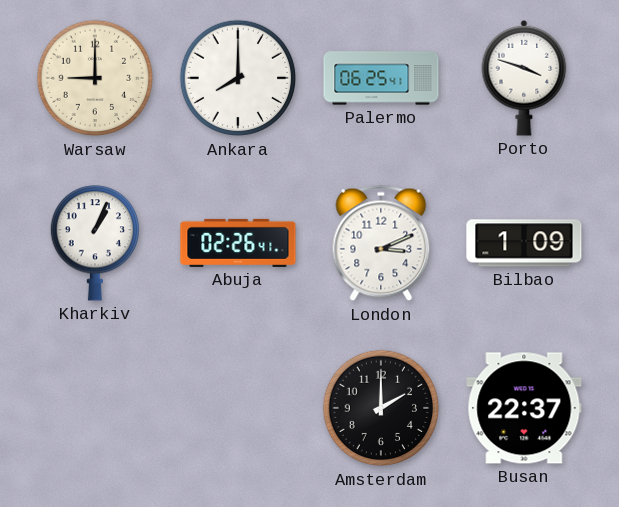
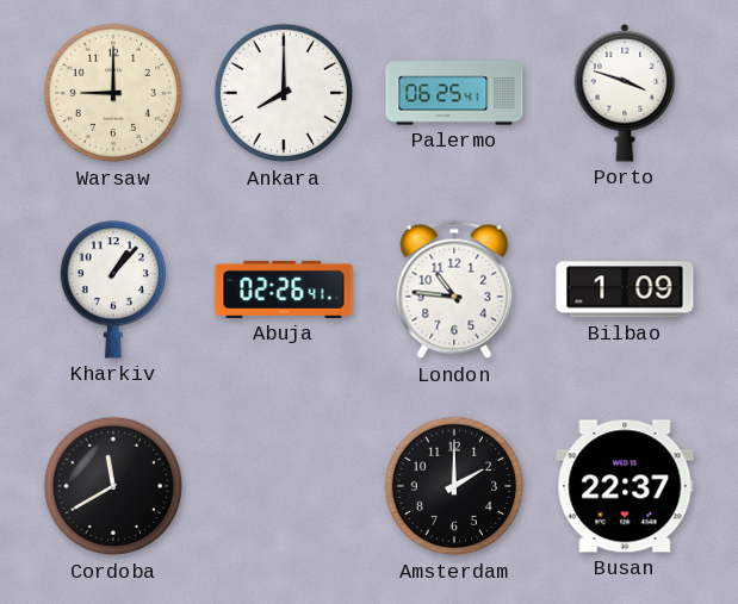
Kharkiv: 1:04 -> 1:07
London: 3:11 -> 10:46
Cordoba: none -> 11:40
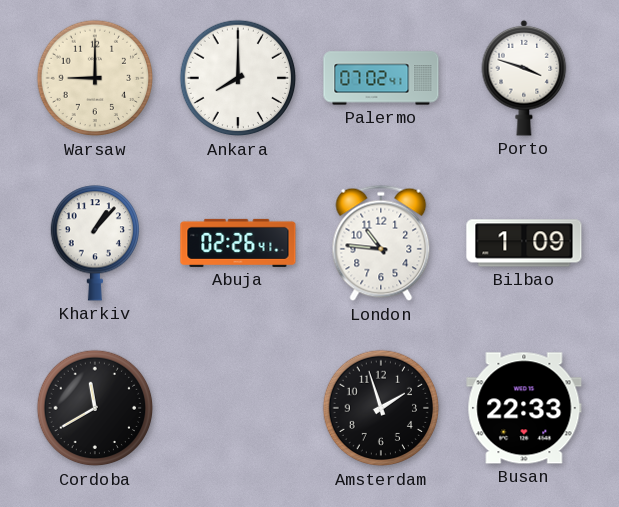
Palermo: 06:25 -> 07:02
Amsterdam: 2:00 -> 1:57
Busan: 22:37 -> 22:33
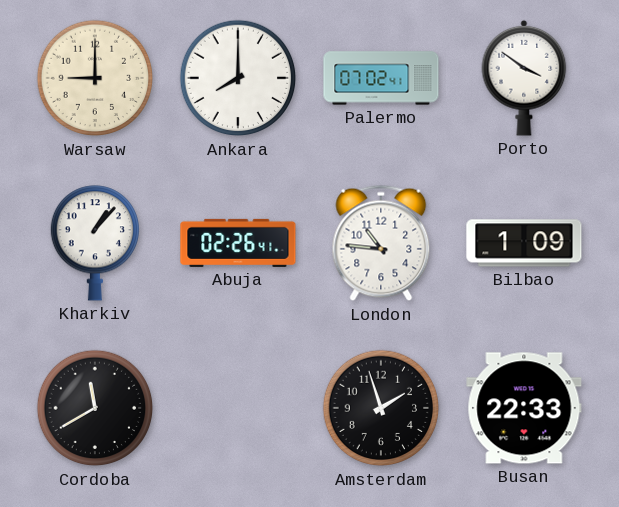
Porto: 3:48 -> 3:51
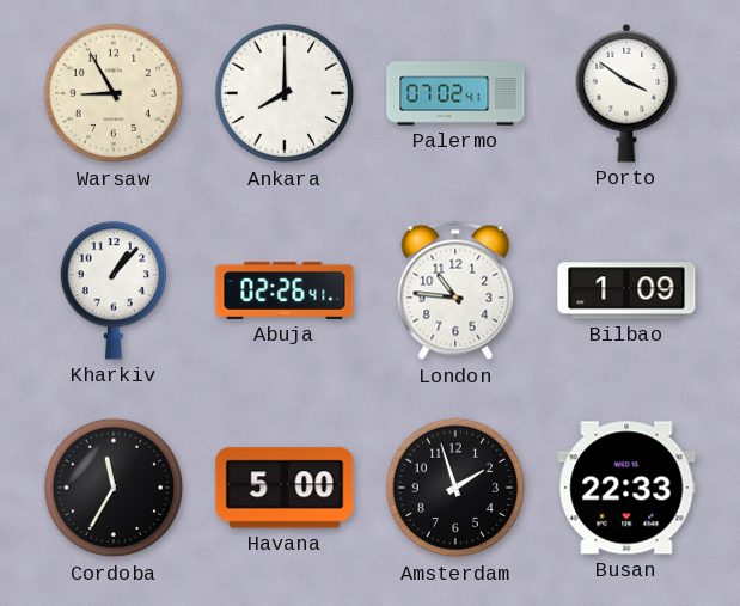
Warsaw: 9:00 -> 8:55
Cordoba: 11:40 -> 11:35
Havana: none -> 5:00
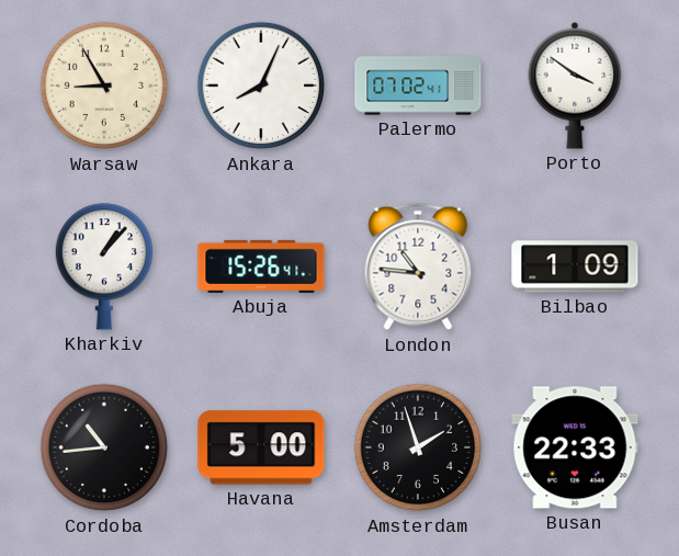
Ankara: 8:00 -> 8:04
Abuja: 02:26 -> 15:26
Cordoba: 11:35 -> 10:44
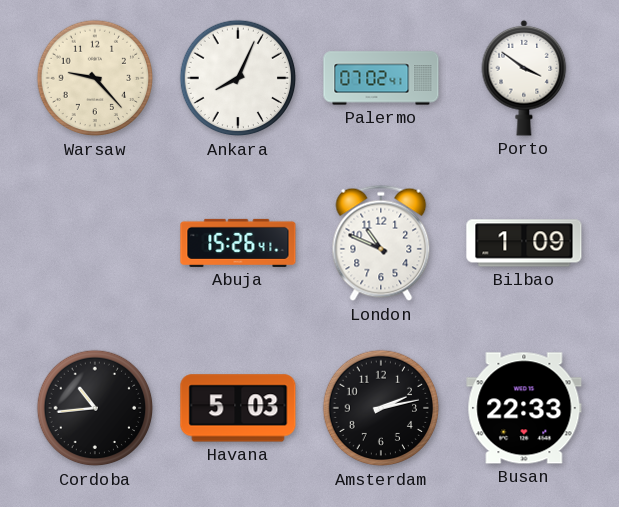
Warsaw: 8:55 -> 9:23
Kharkiv: 1:07 -> none
London: 10:46 -> 10:49
Havana: 5:00 -> 5:03
Amsterdam: 1:57 -> 2:13
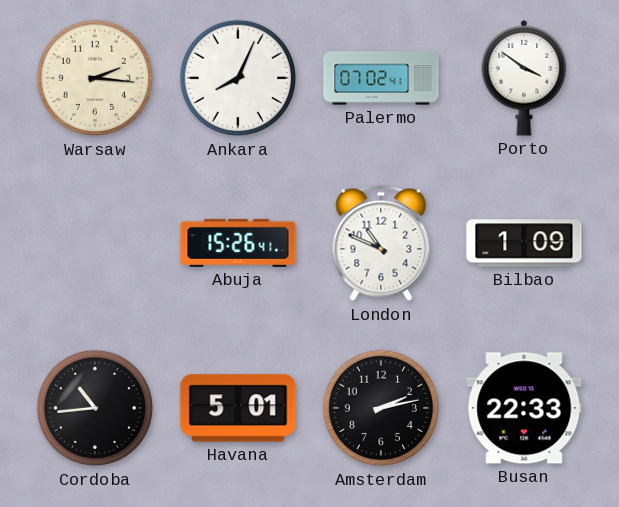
Warsaw: 9:23 -> 2:16
Havana: 5:03 -> 5:01
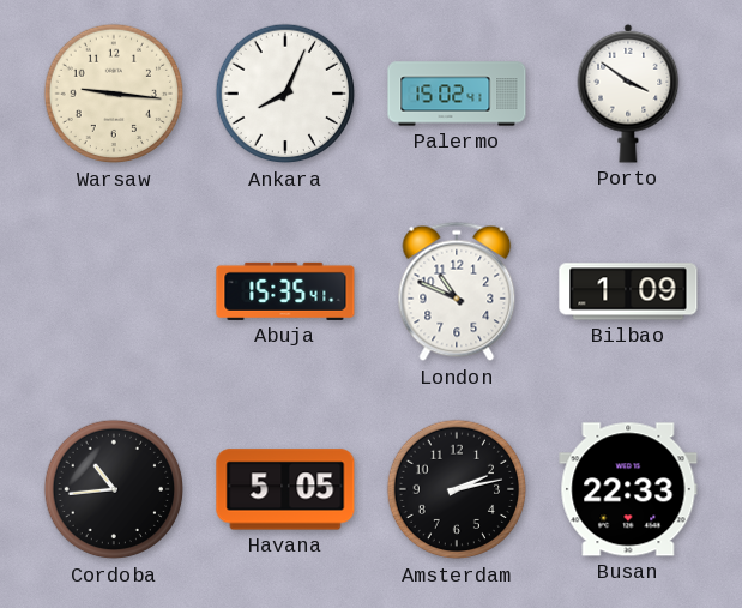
Warsaw: 2:16 -> 9:16
Palermo: 07:02 -> 15:02
Abuja: 15:26 -> 15:35
Havana: 5:01 -> 5:05
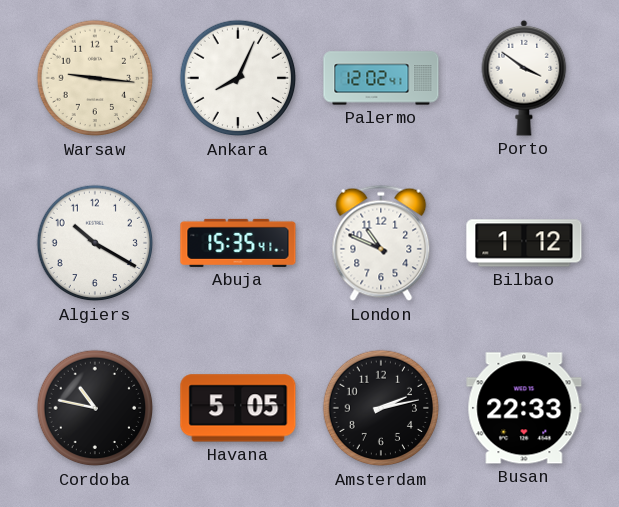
Palermo: 15:02 -> 12:02
Algiers: none -> 10:20
Bilbao: 1:09 -> 1:12
Cordoba: 10:44 -> 10:47
